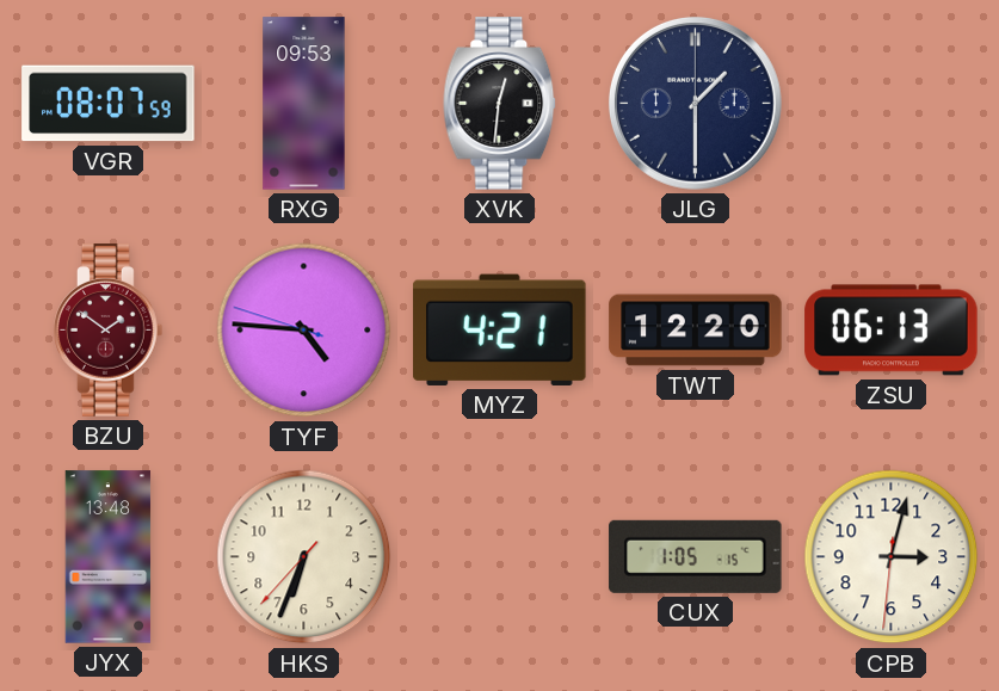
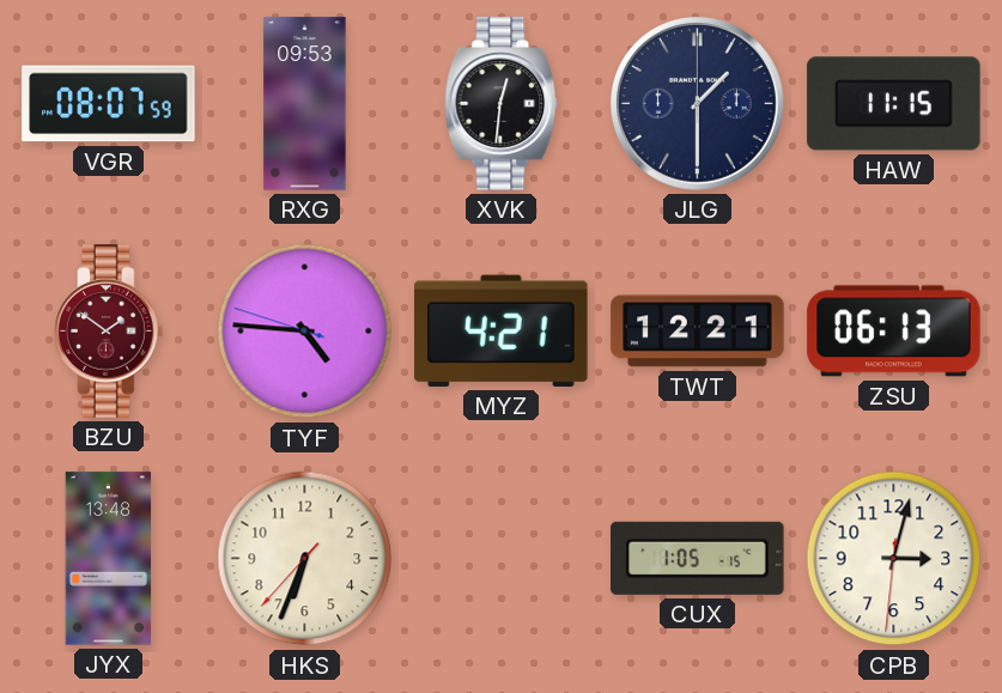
HAW: none -> 11:15
TWT: 12:20 -> 12:21
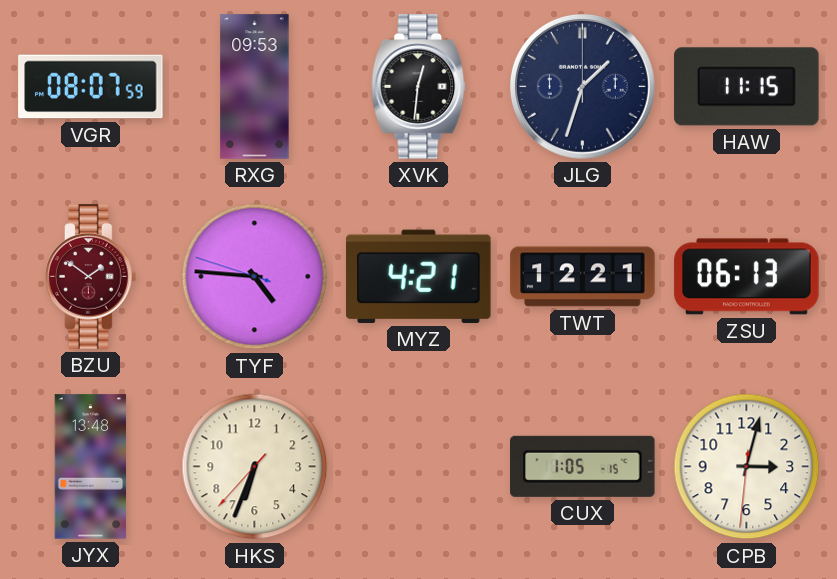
JLG: 1:30 -> 1:33
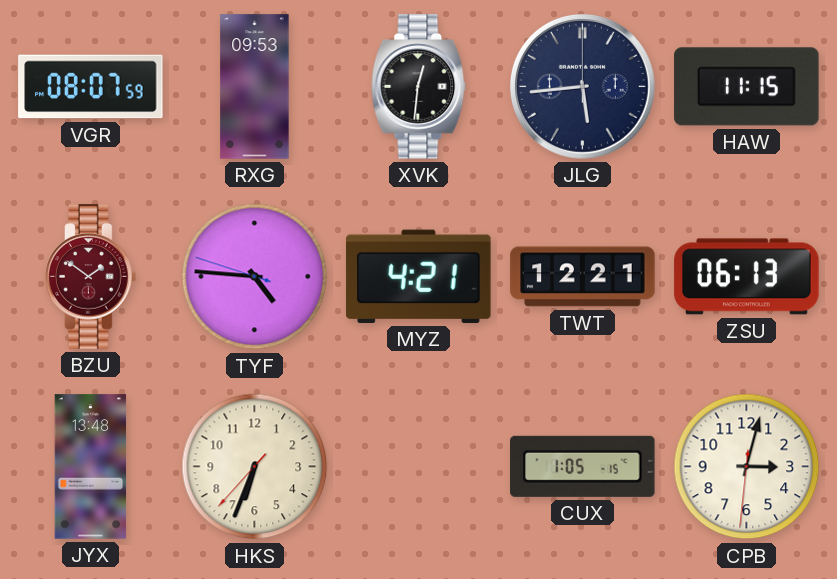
JLG: 1:33 -> 5:44
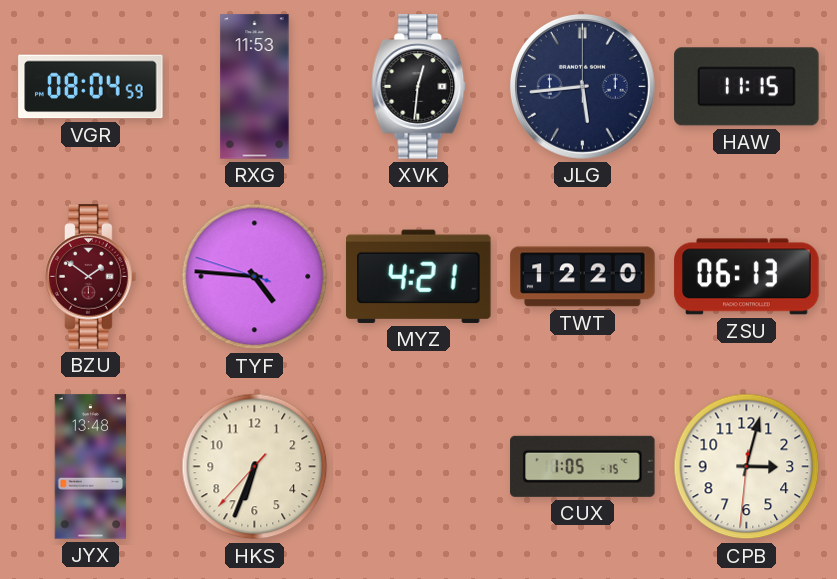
VGR: 08:07 -> 08:04
RXG: 09:53 -> 11:53
TWT: 12:21 -> 12:20
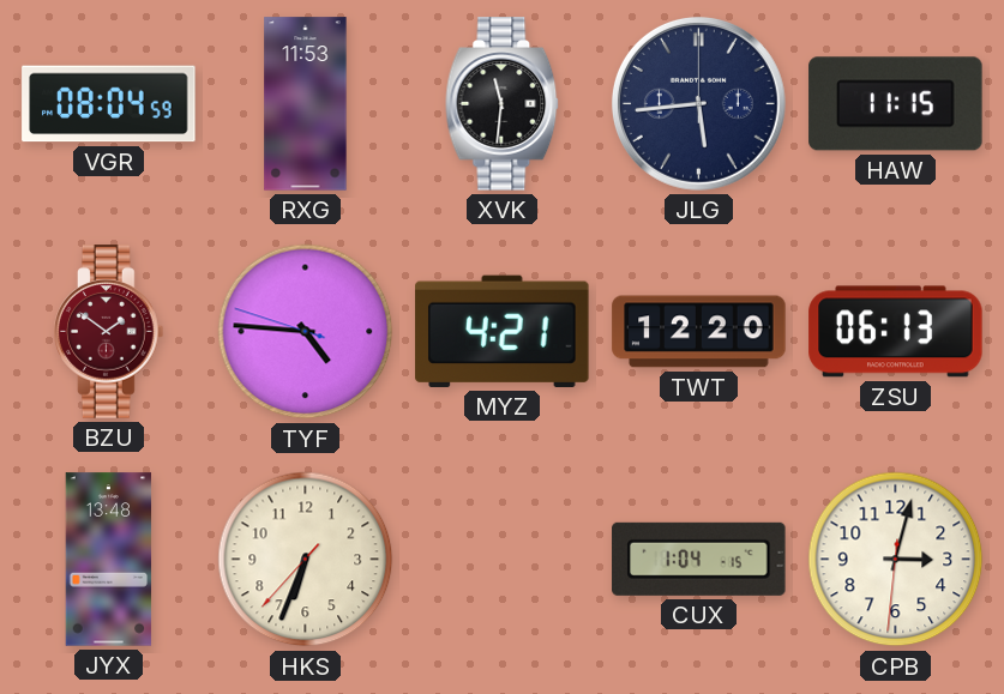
XVK: 12:31 -> 11:31
CUX: 1:05 -> 1:04
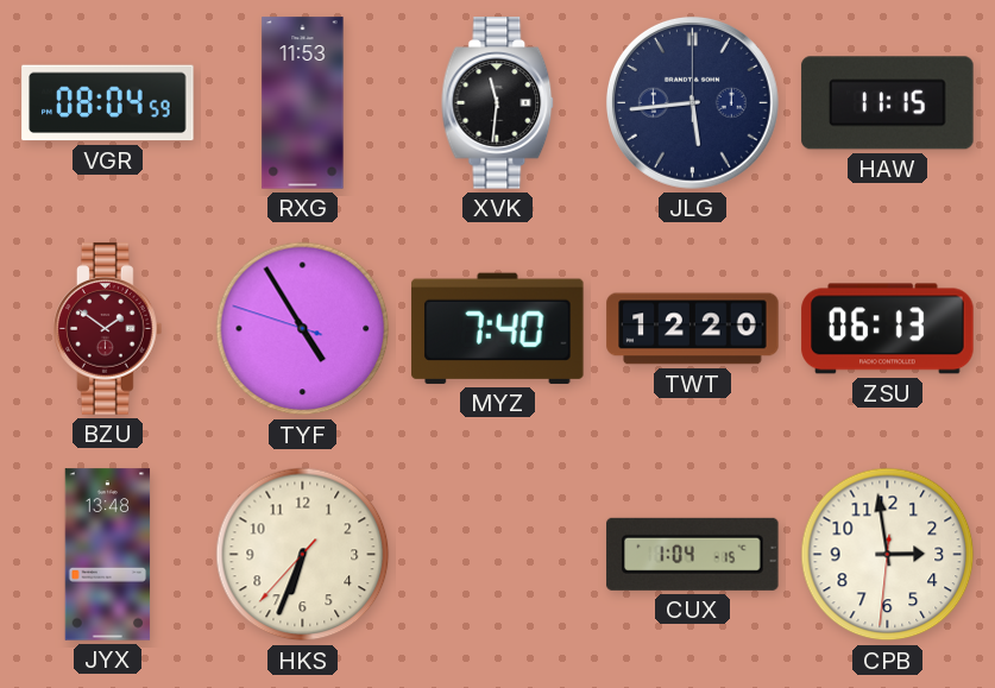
TYF: 4:45 -> 4:54
MYZ: 4:21 -> 7:40
CPB: 3:02 -> 2:58
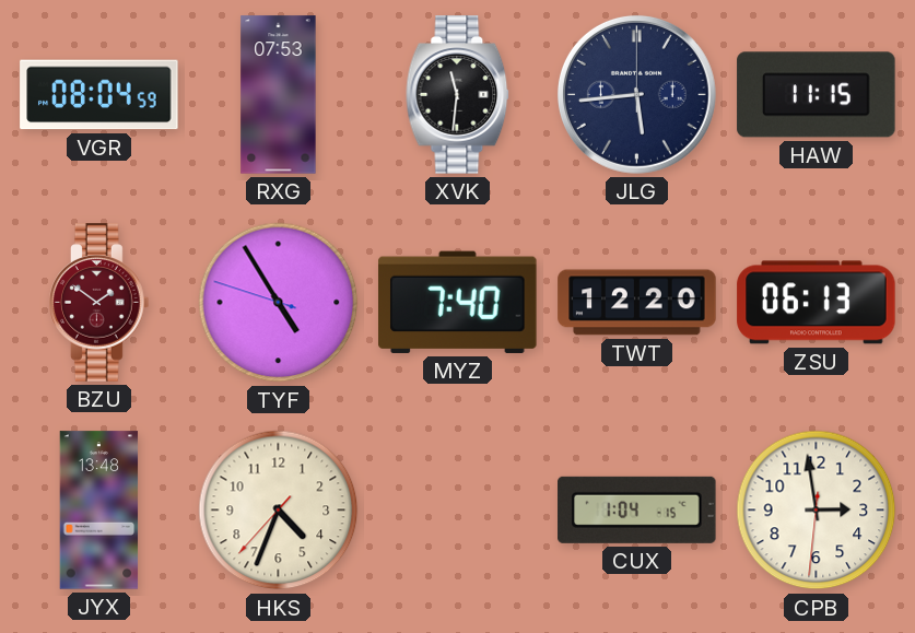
RXG: 11:53 -> 07:53
HKS: 6:33 -> 4:33
